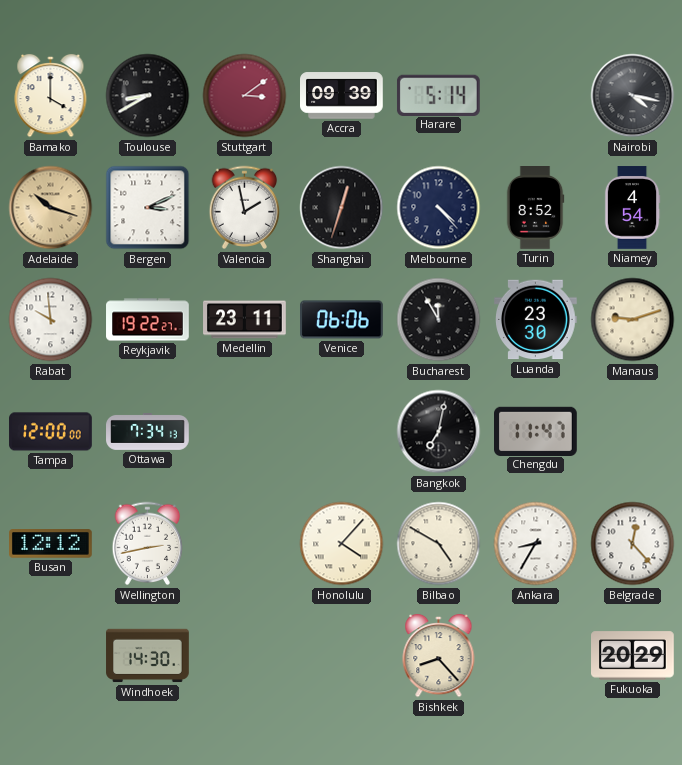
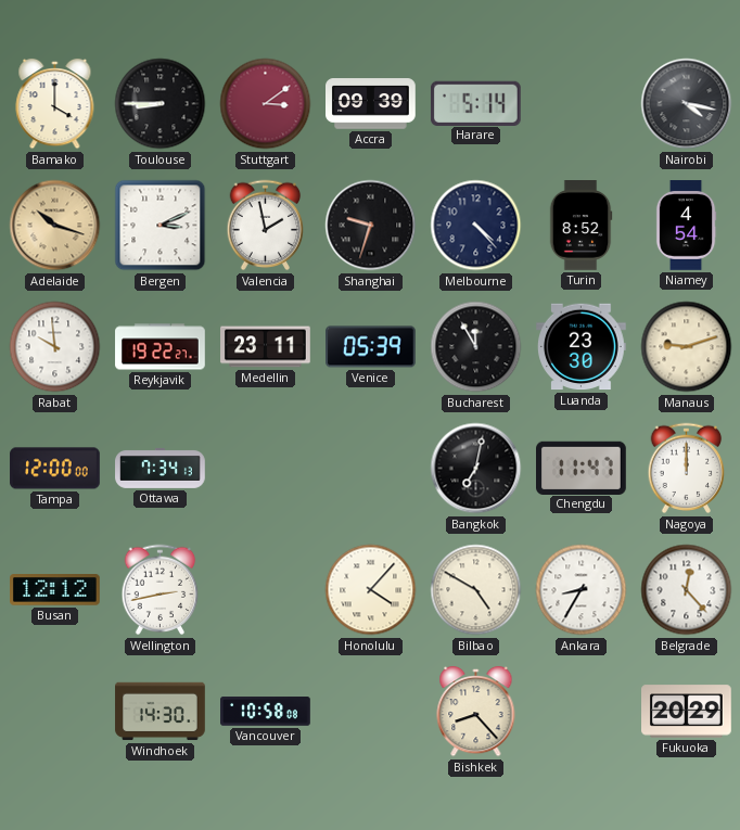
Toulouse: 8:40 -> 8:45
Shanghai: 12:33 -> 9:33
Venice: 06:06 -> 05:39
Nagoya: none -> 12:00
Vancouver: none -> 10:58
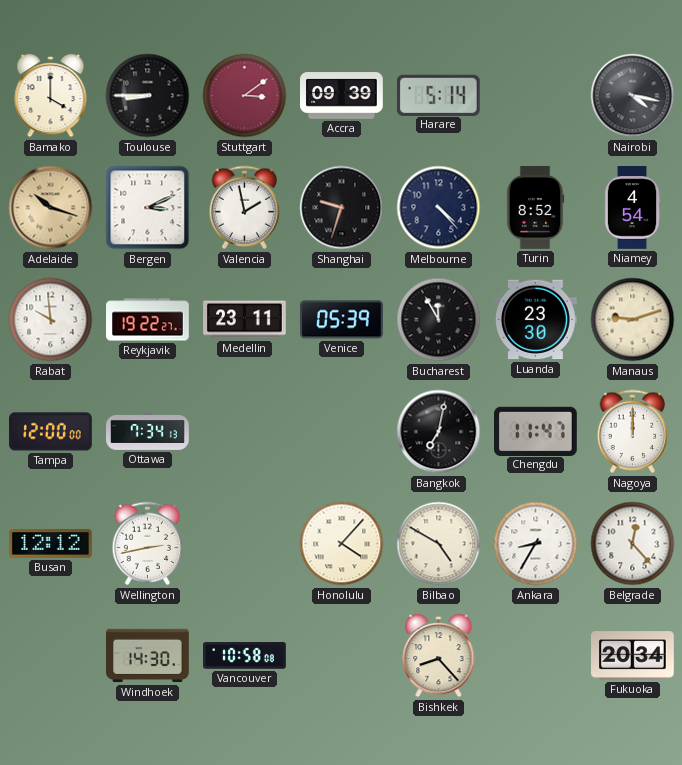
Fukuoka: 20:29 -> 20:34
